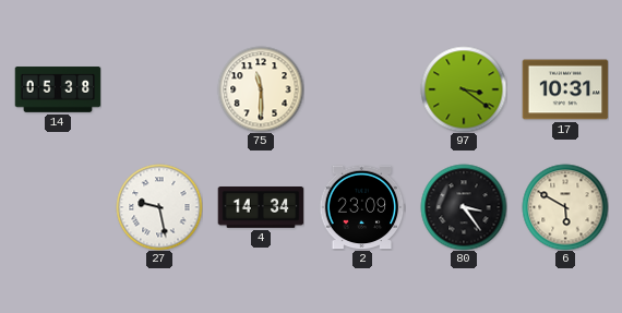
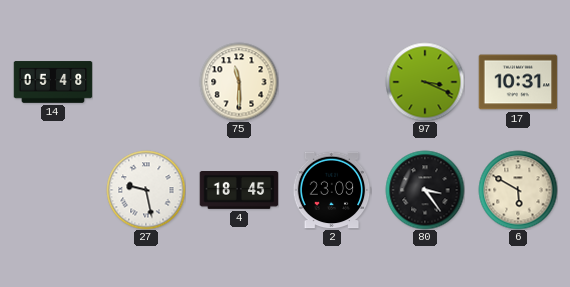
14: 05:38 -> 05:48
97: 3:21 -> 3:19
4: 14:34 -> 18:45
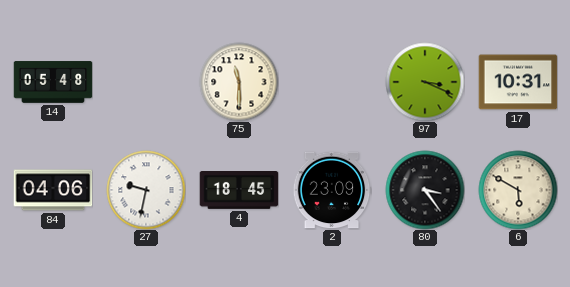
84: none -> 04:06
27: 9:28 -> 9:32
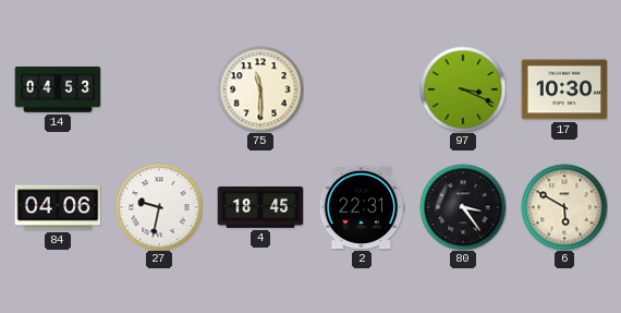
14: 05:48 -> 04:53
17: 10:31 -> 10:30
2: 23:09 -> 22:31
